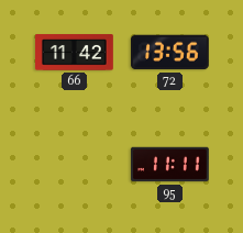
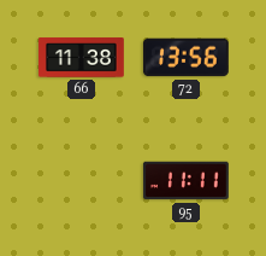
66: 11:42 -> 11:38
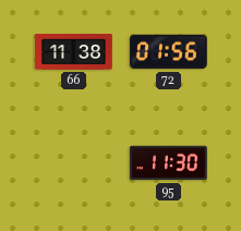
72: 13:56 -> 01:56
95: 11:11 -> 11:30
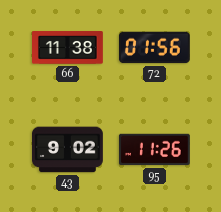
43: none -> 9:02
95: 11:30 -> 11:26
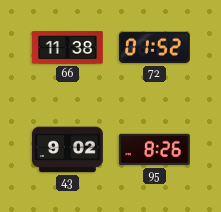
72: 01:56 -> 01:52
95: 11:26 -> 8:26
